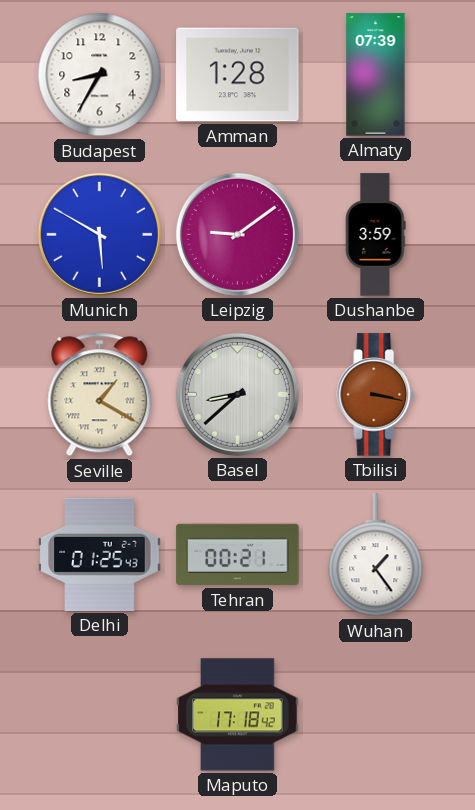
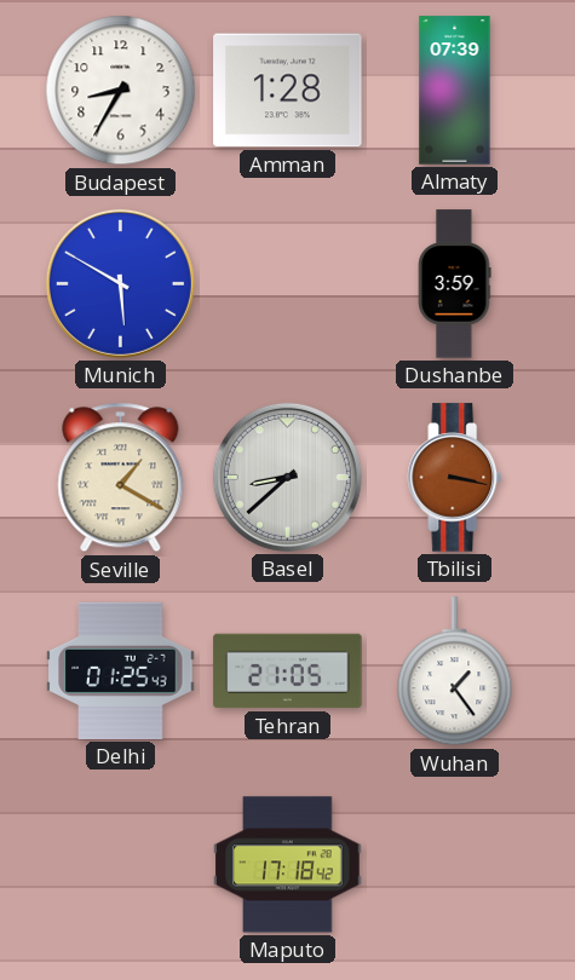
Leipzig: 9:09 -> none
Tehran: 00:21 -> 21:05
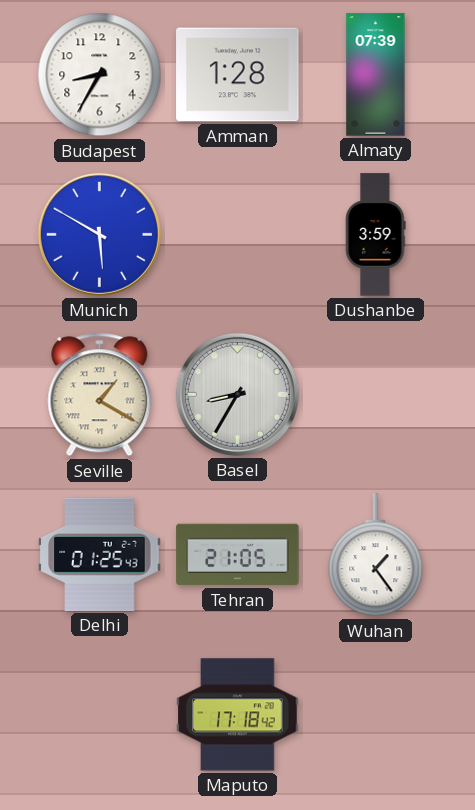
Basel: 8:38 -> 8:35
Tbilisi: 3:17 -> none
